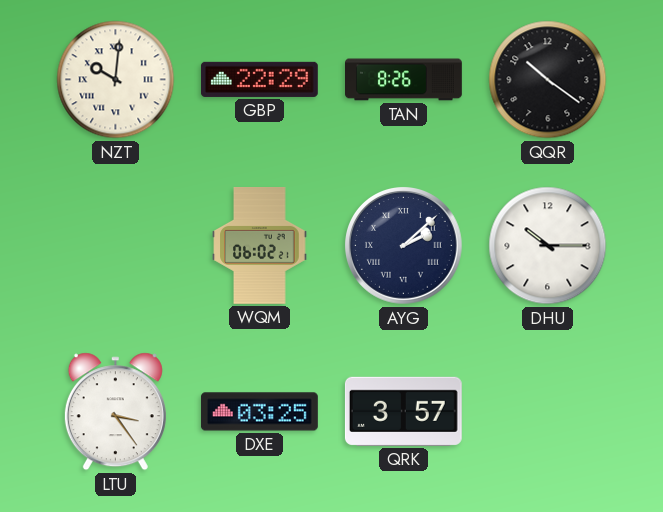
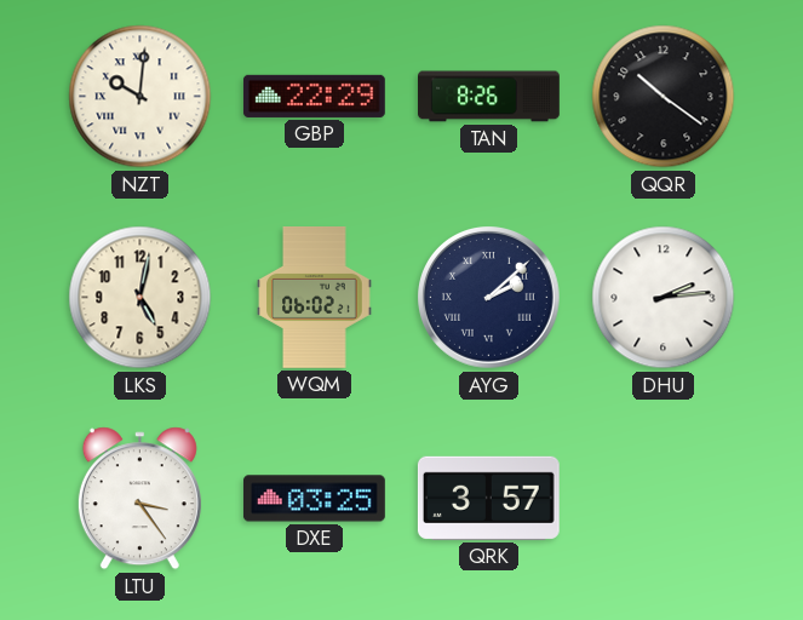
LKS: none -> 5:02
DHU: 10:15 -> 2:14
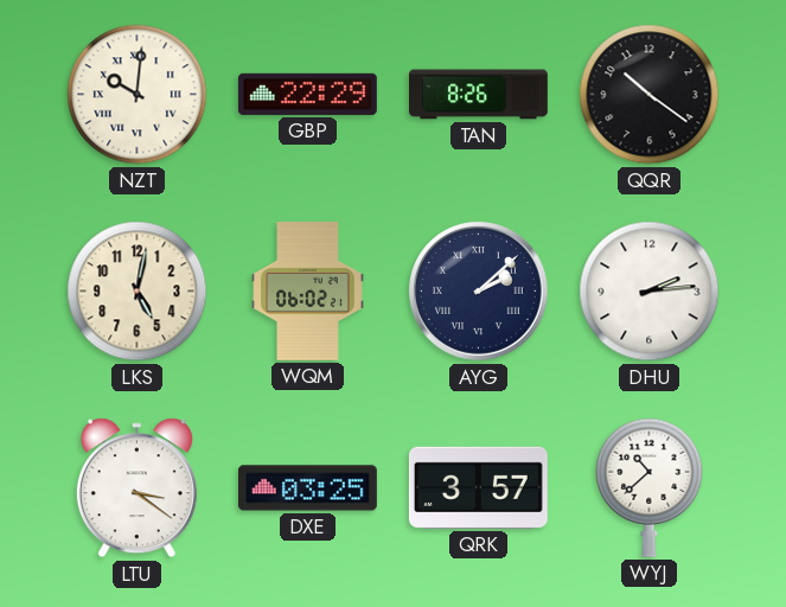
LTU: 3:24 -> 3:21
WYJ: none -> 10:38
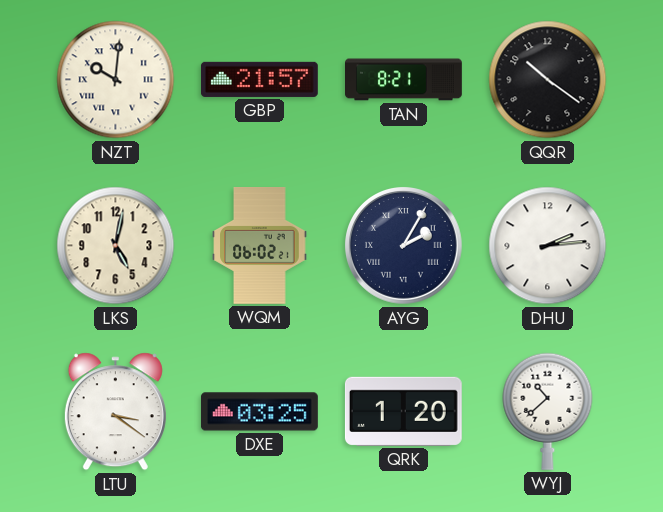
GBP: 22:29 -> 21:57
TAN: 8:26 -> 8:21
AYG: 2:08 -> 2:05
QRK: 3:57 -> 1:20
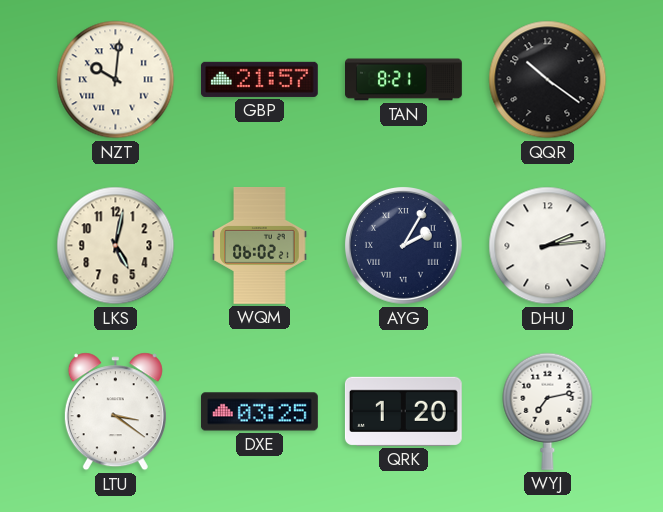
WYJ: 10:38 -> 7:13
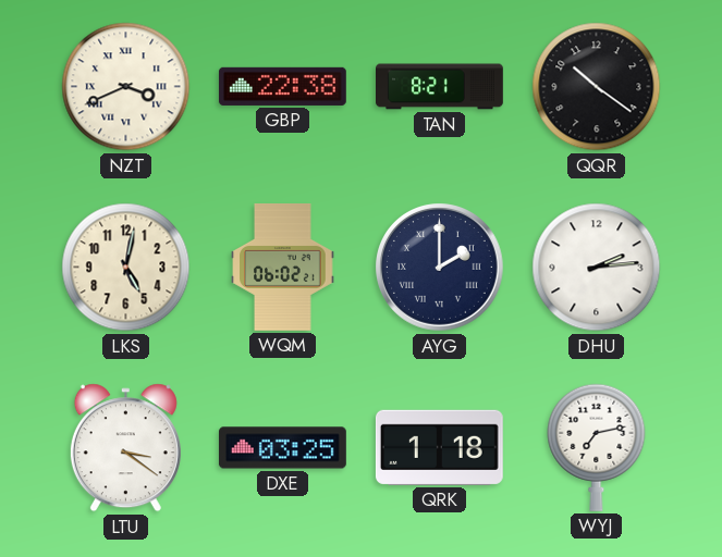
NZT: 10:01 -> 3:41
GBP: 21:57 -> 22:38
AYG: 2:05 -> 2:00
QRK: 1:20 -> 1:18
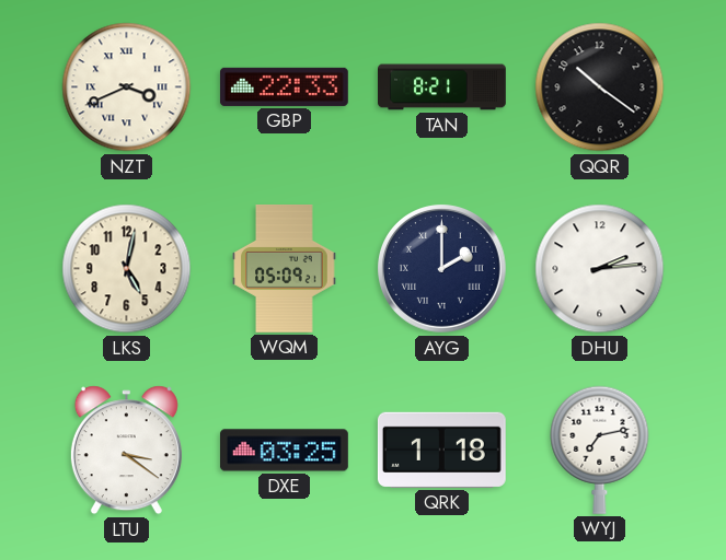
GBP: 22:38 -> 22:33
WQM: 06:02 -> 05:09
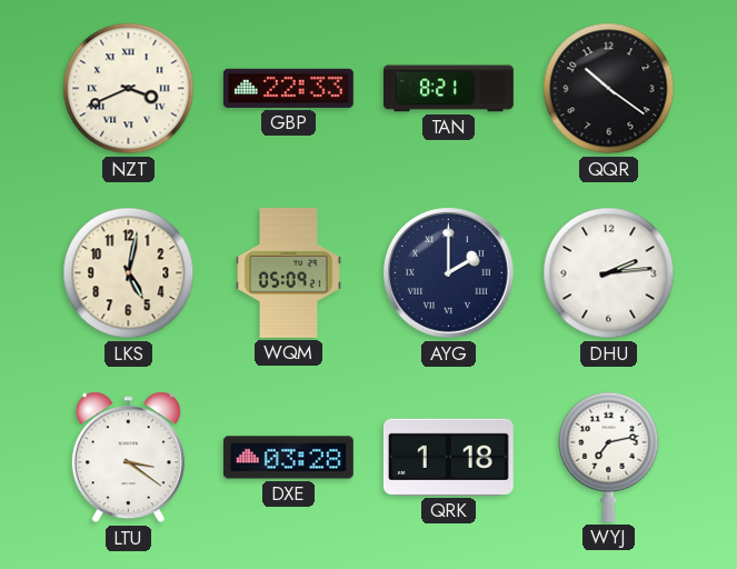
DXE: 03:25 -> 03:28
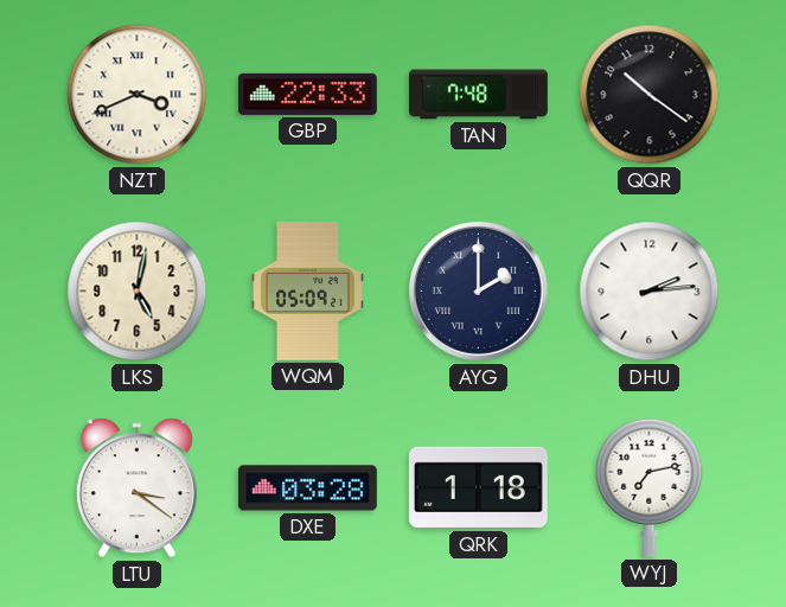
TAN: 8:21 -> 7:48
